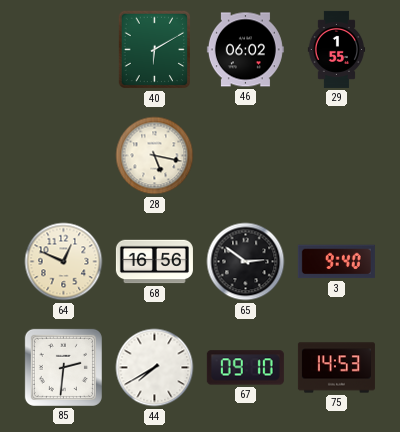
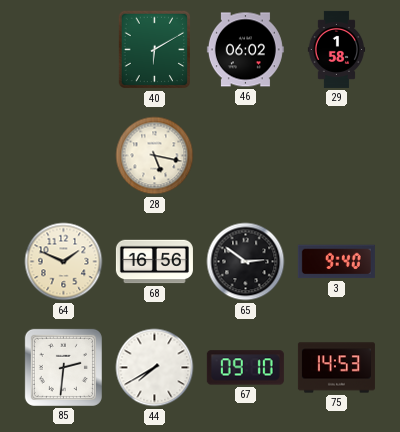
29: 1:55 -> 1:58
64: 12:49 -> 1:49
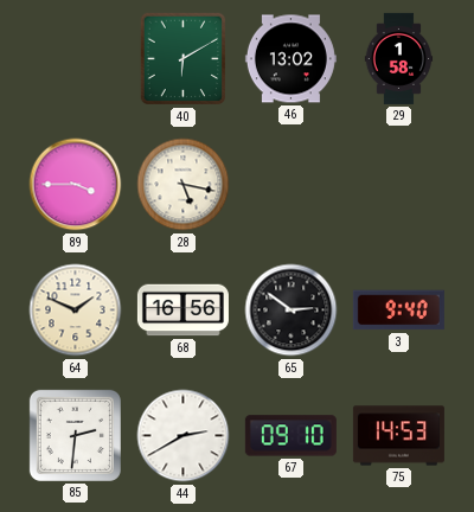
46: 06:02 -> 13:02
89: none -> 3:45
44: 7:40 -> 2:40
